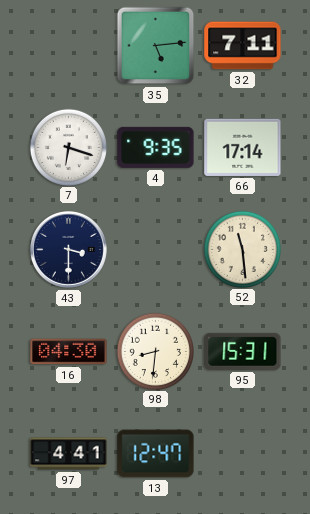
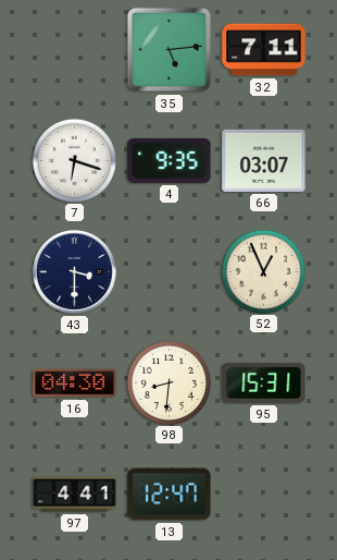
66: 17:14 -> 03:07
52: 11:29 -> 12:56
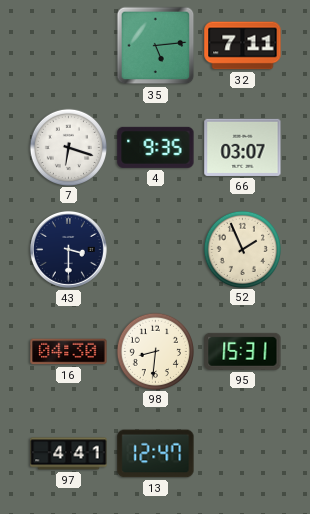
52: 12:56 -> 1:56
